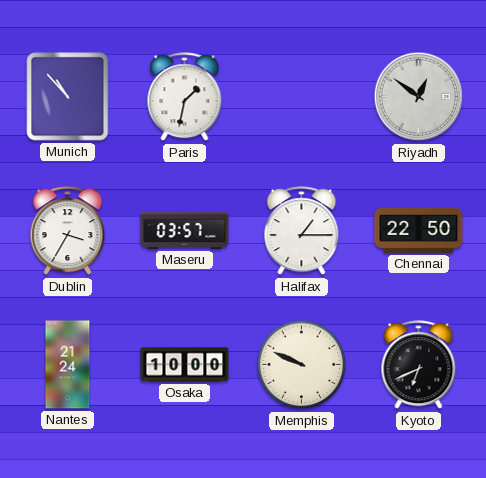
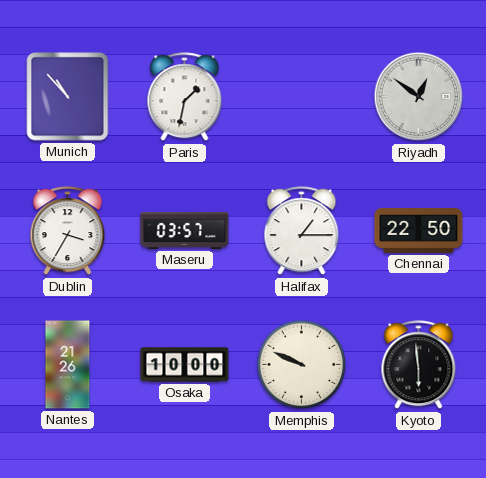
Nantes: 21:24 -> 21:26
Kyoto: 6:41 -> 5:59
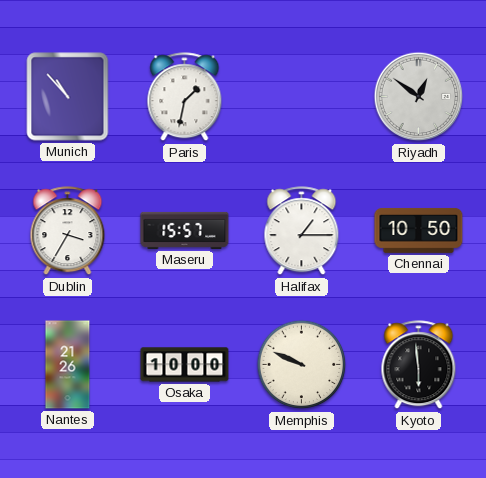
Maseru: 03:57 -> 15:57
Chennai: 22:50 -> 10:50
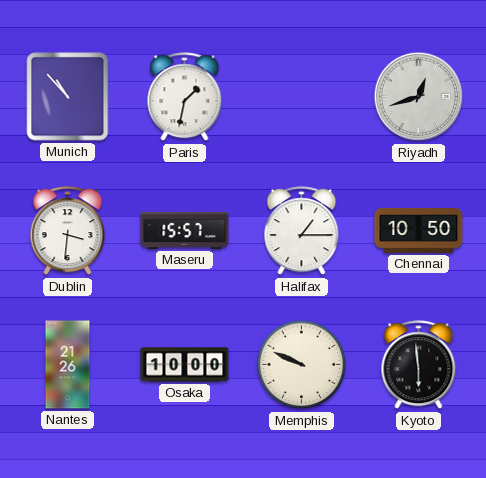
Riyadh: 12:51 -> 12:42
Dublin: 3:35 -> 3:31
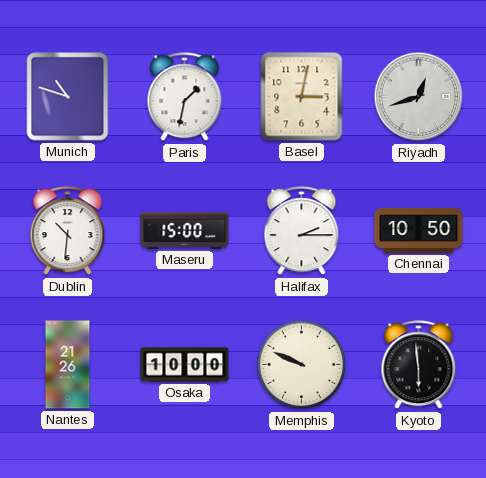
Munich: 10:53 -> 10:48
Basel: none -> 3:02
Dublin: 3:31 -> 10:31
Maseru: 15:57 -> 15:00
Halifax: 1:15 -> 2:15
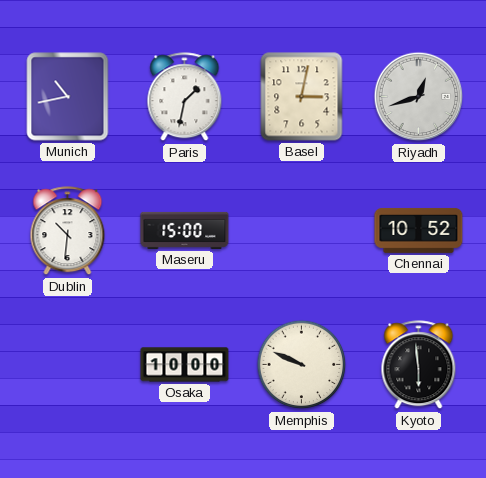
Munich: 10:48 -> 10:43
Halifax: 2:15 -> none
Chennai: 10:50 -> 10:52
Nantes: 21:26 -> none
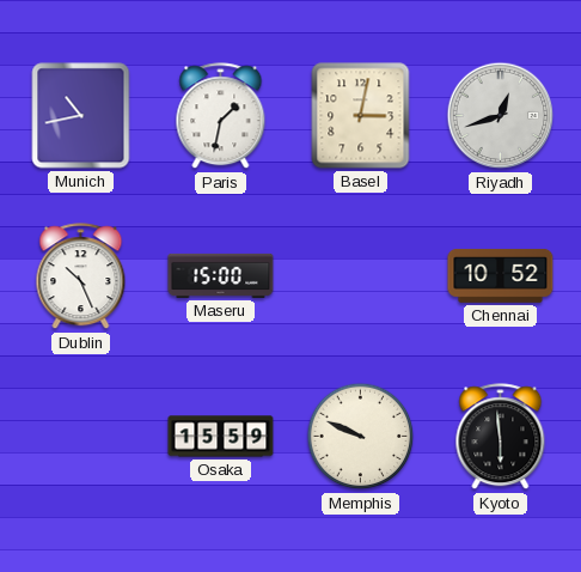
Dublin: 10:31 -> 10:26
Osaka: 10:00 -> 15:59
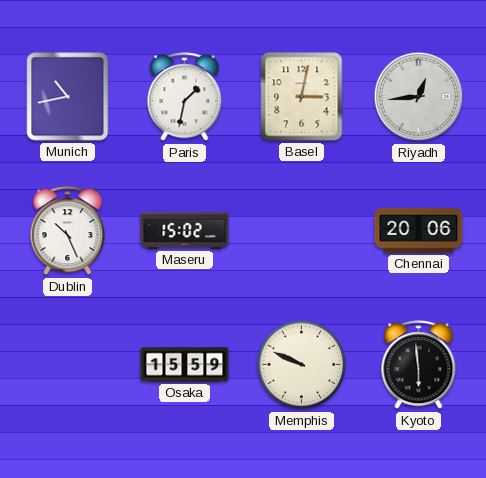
Riyadh: 12:42 -> 12:44
Maseru: 15:00 -> 15:02
Chennai: 10:52 -> 20:06
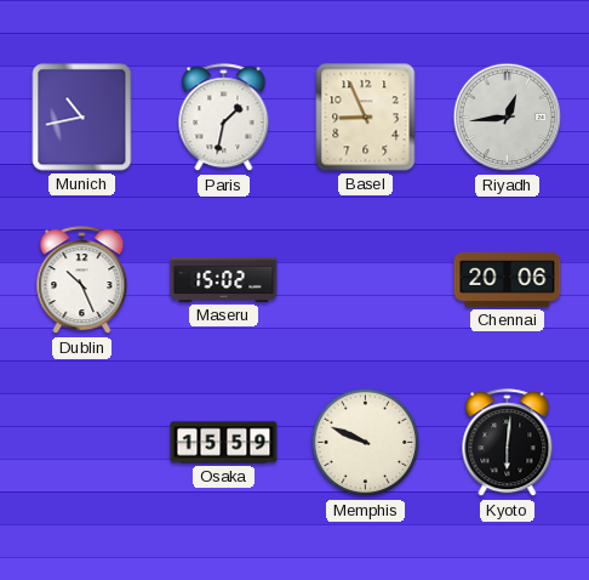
Basel: 3:02 -> 8:56
Kyoto: 5:59 -> 6:01
